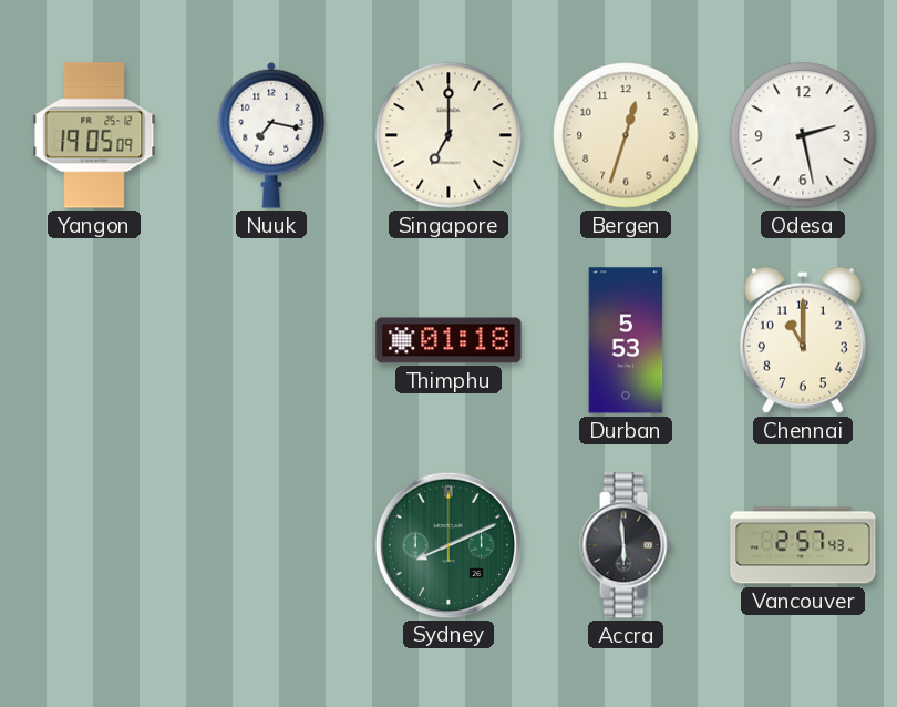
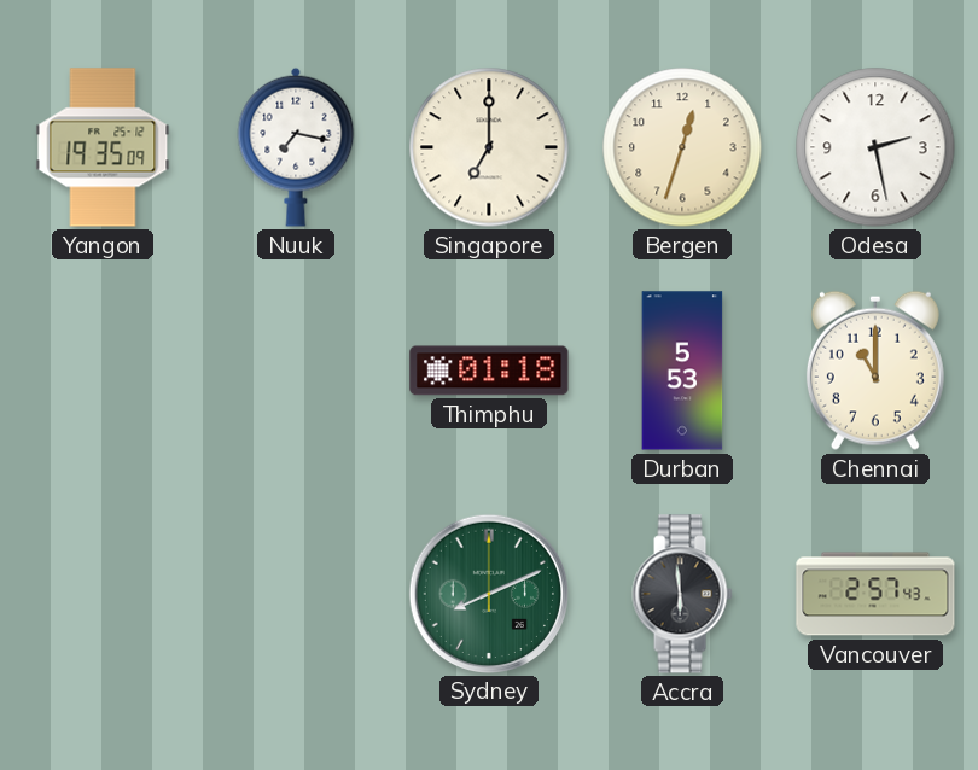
Yangon: 19:05 -> 19:35
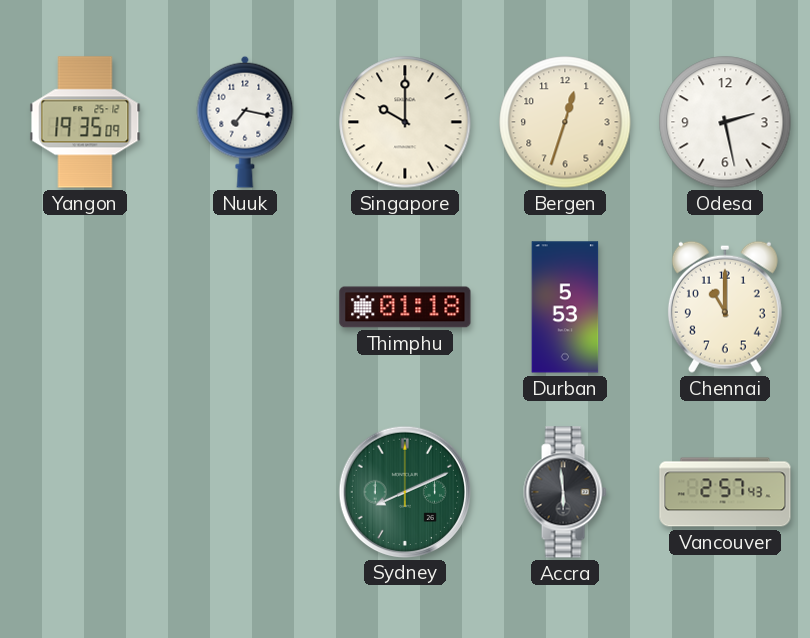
Singapore: 7:00 -> 10:00
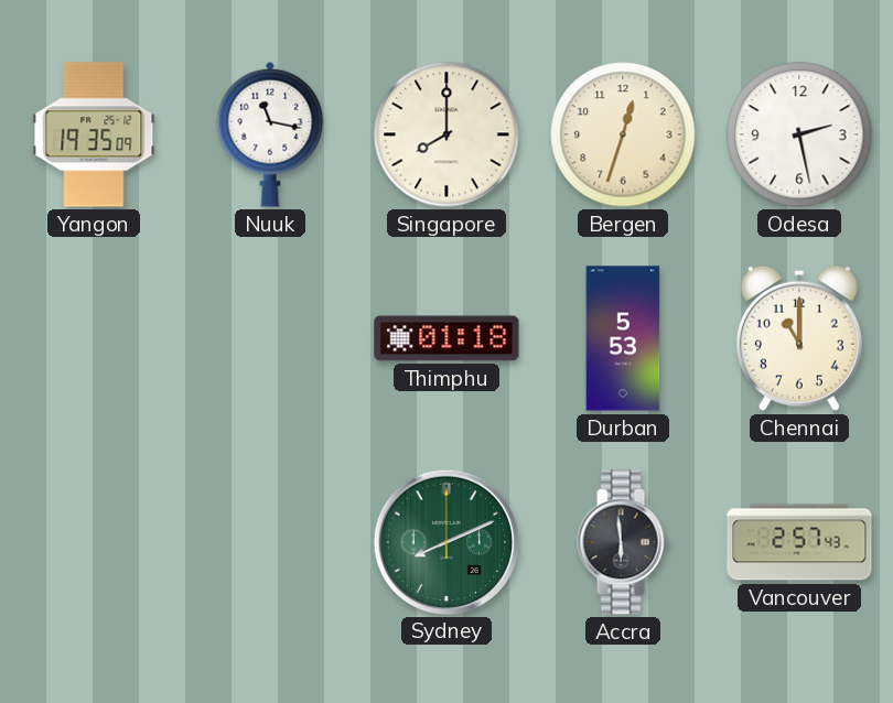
Nuuk: 7:17 -> 11:17
Singapore: 10:00 -> 8:00
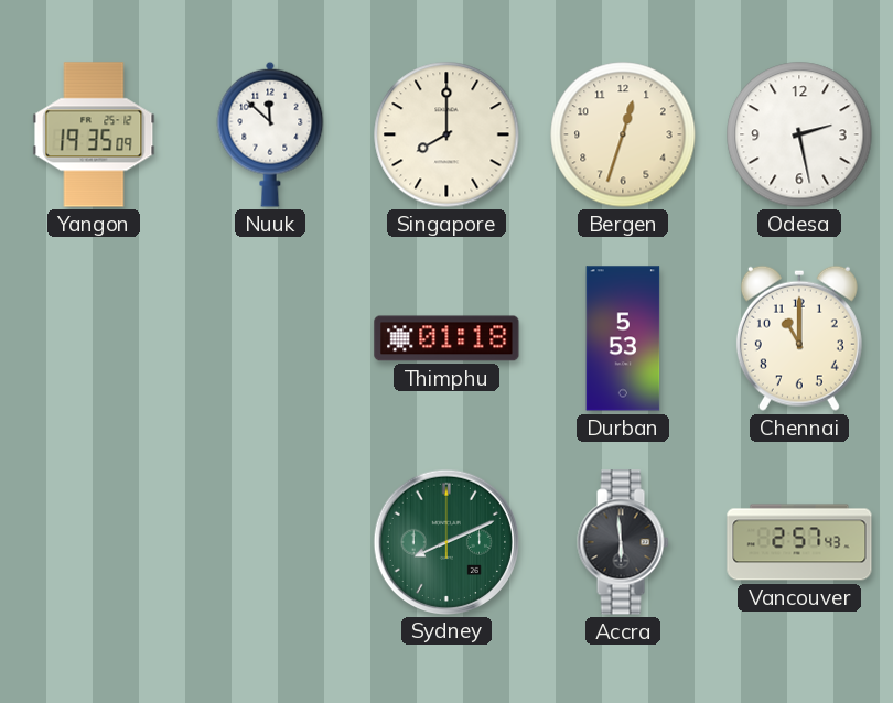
Nuuk: 11:17 -> 11:52
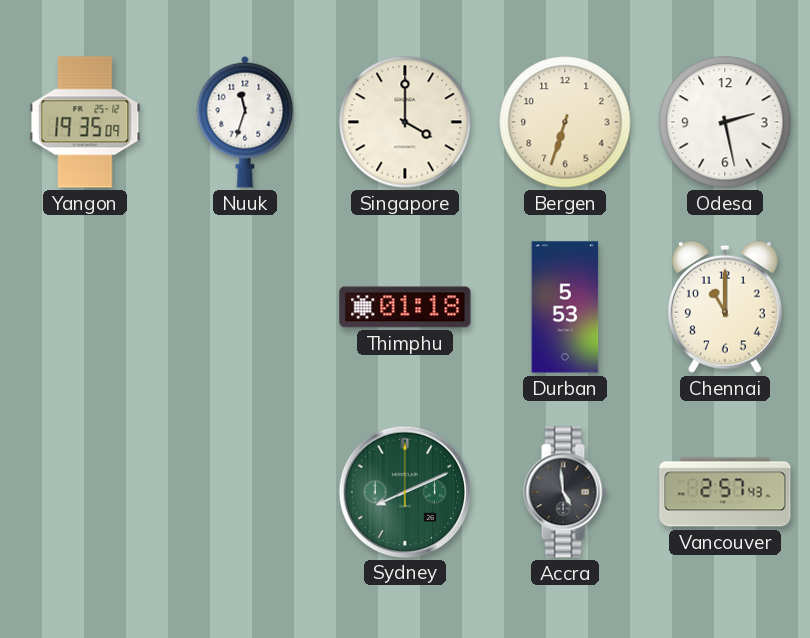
Nuuk: 11:52 -> 11:33
Singapore: 8:00 -> 4:00
Bergen: 12:33 -> 6:33
Accra: 5:59 -> 4:59
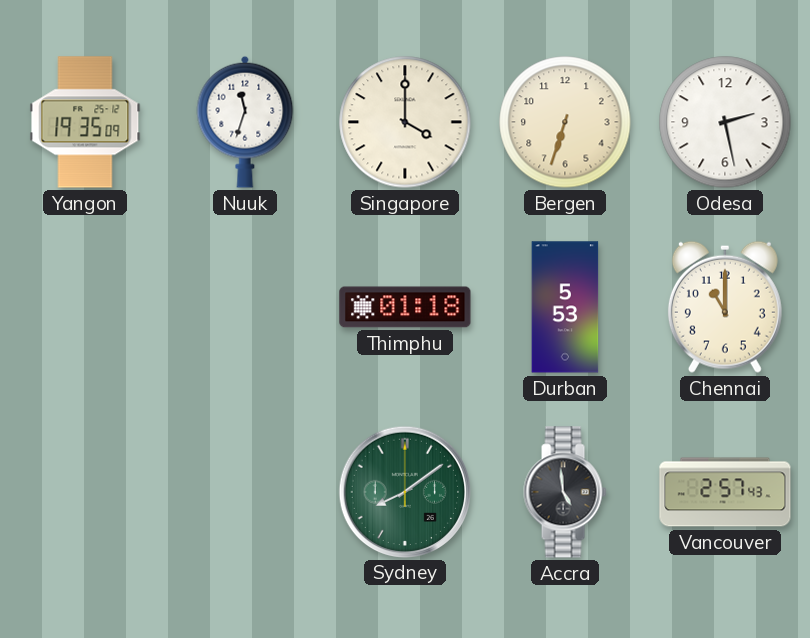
Sydney: 8:11 -> 8:09
